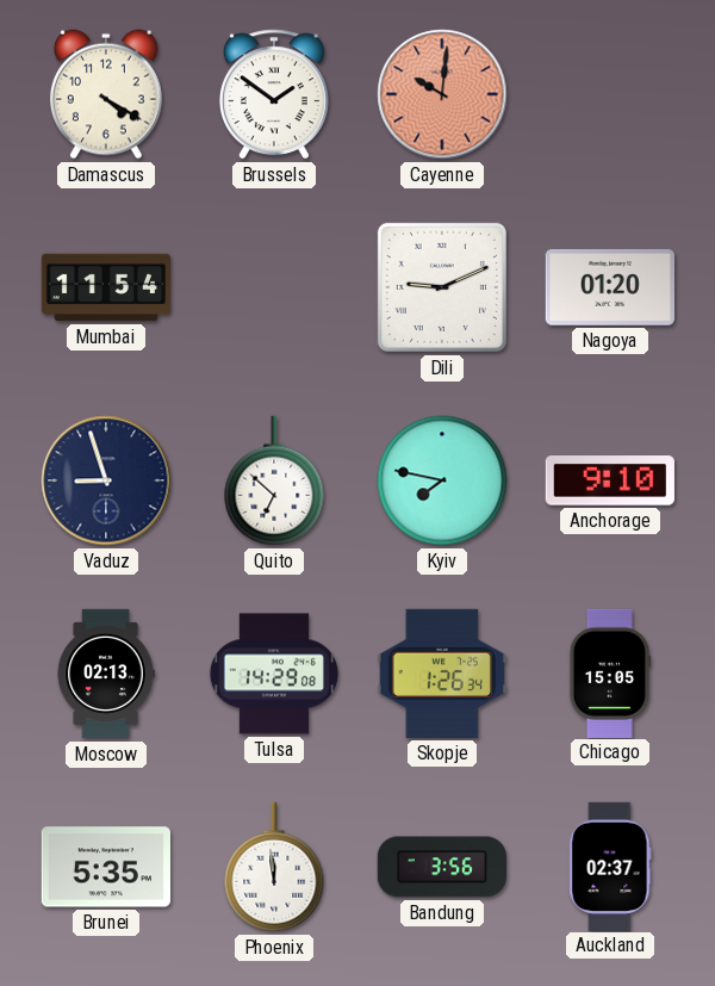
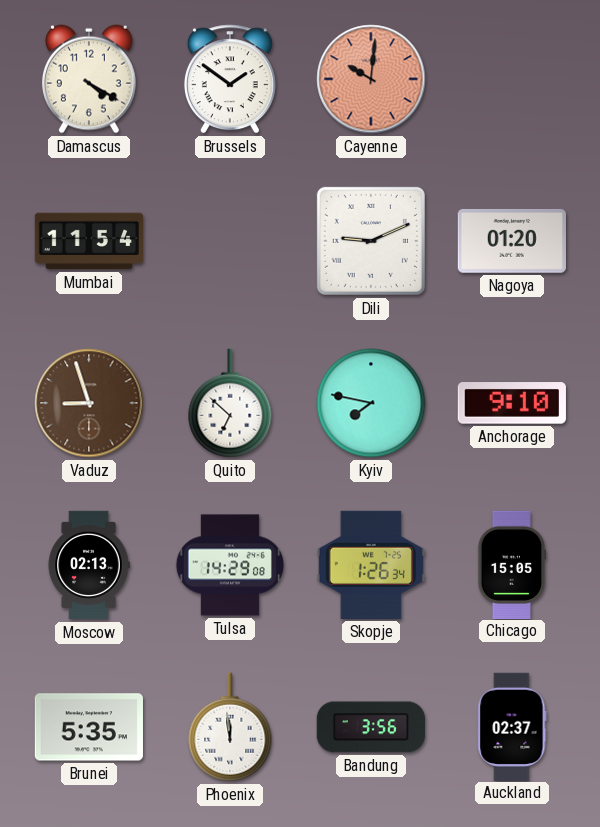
Vaduz dial: navy -> brown
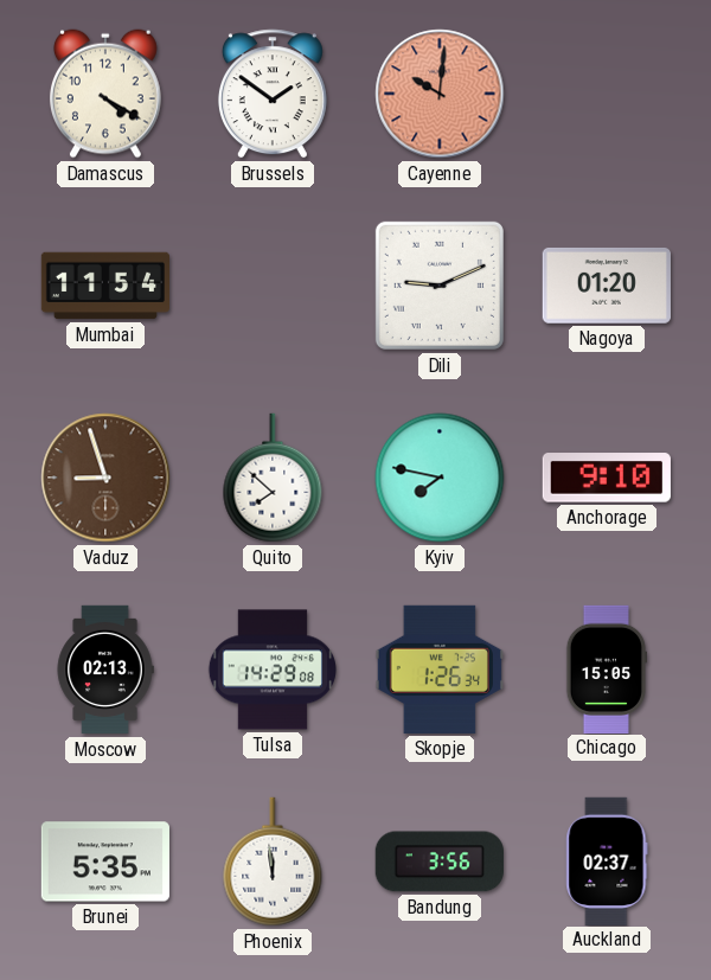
Quito: 6:52 -> 7:52
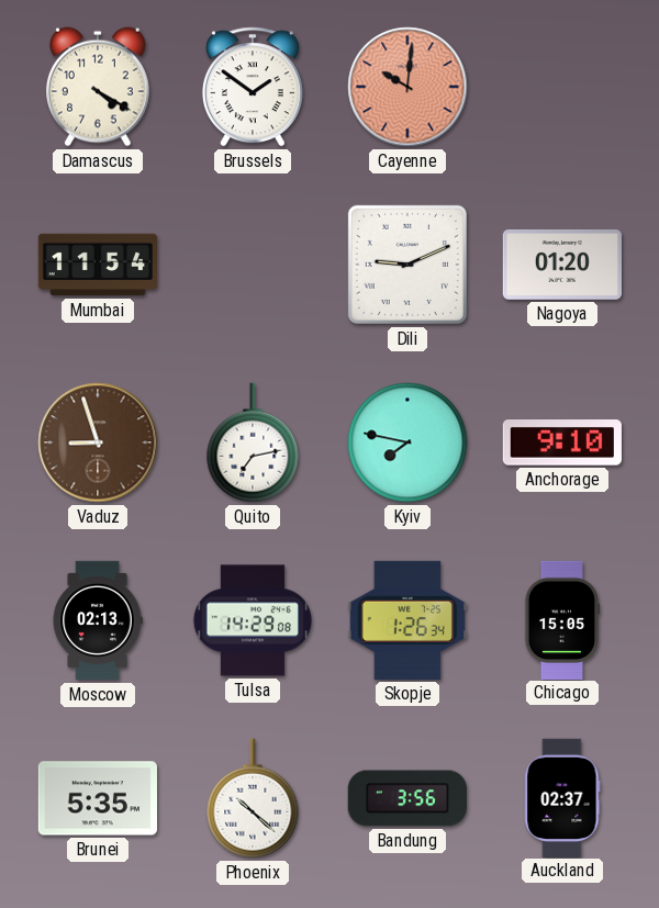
Quito: 7:52 -> 7:13
Phoenix: 11:59 -> 10:22
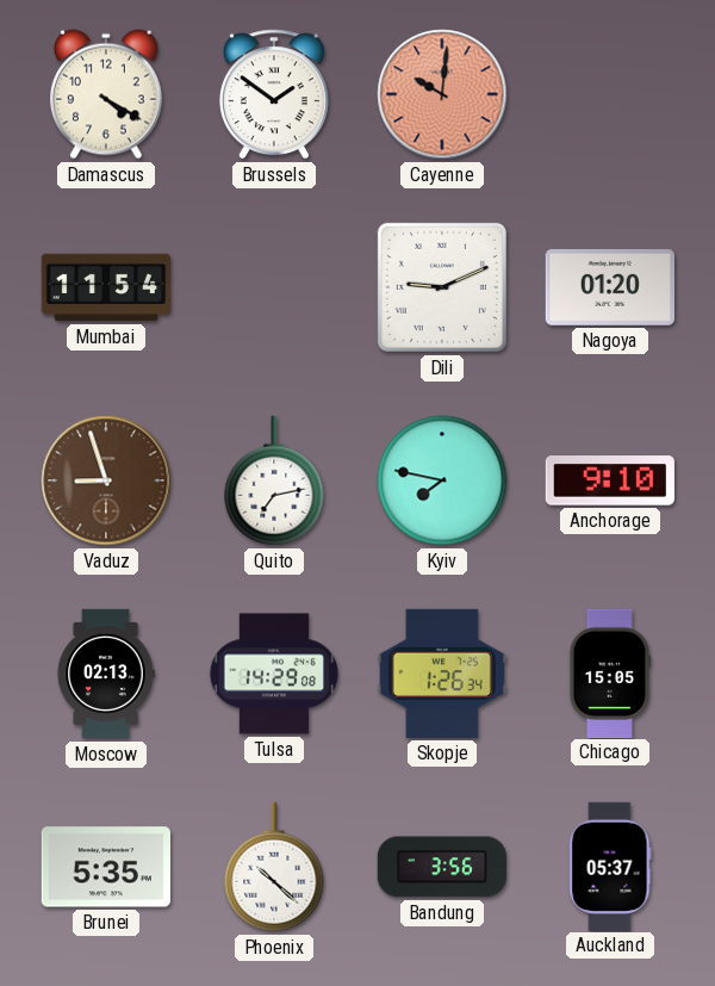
Auckland: 02:37 -> 05:37
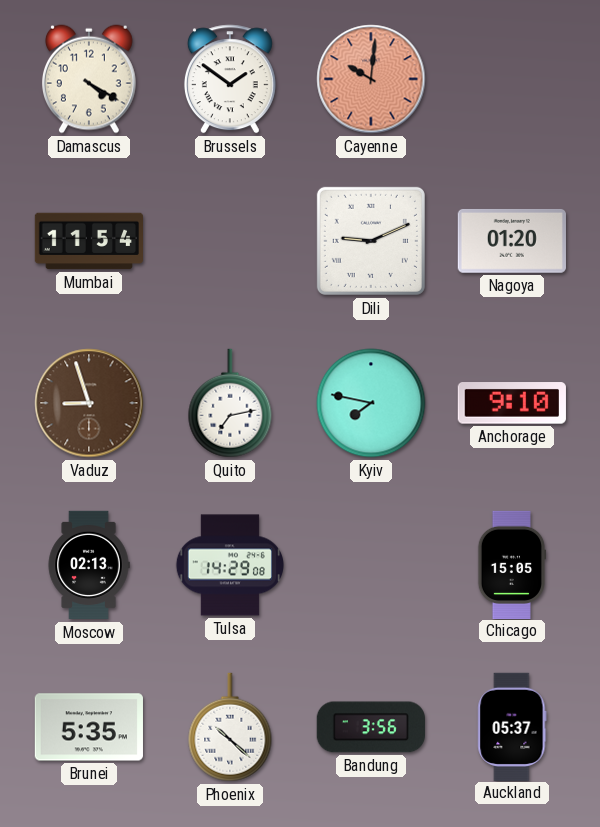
Skopje: 1:26 -> none
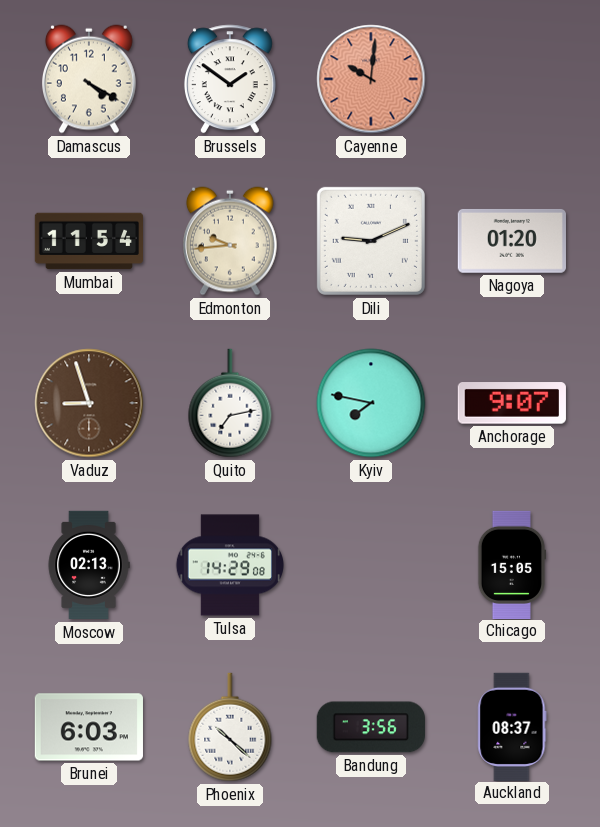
Edmonton: none -> 9:44
Anchorage: 9:10 -> 9:07
Brunei: 5:35 -> 6:03
Auckland: 05:37 -> 08:37
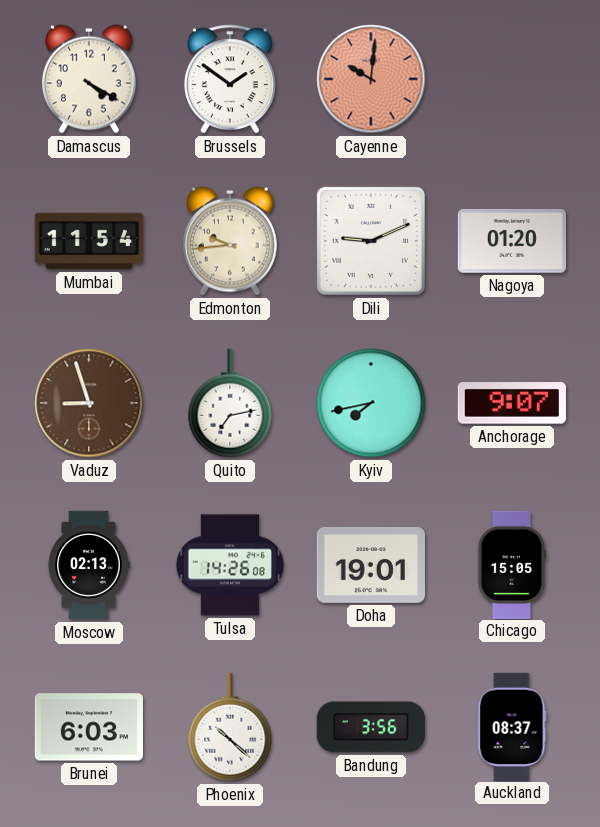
Kyiv: 7:47 -> 7:43
Tulsa: 14:29 -> 14:26
Doha: none -> 19:01
